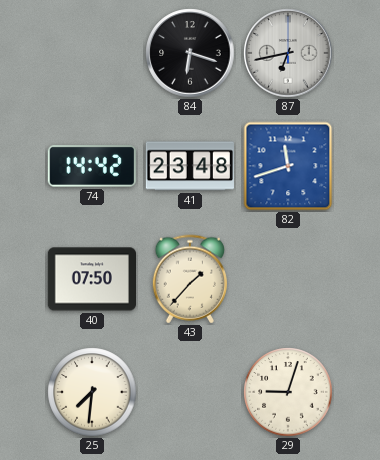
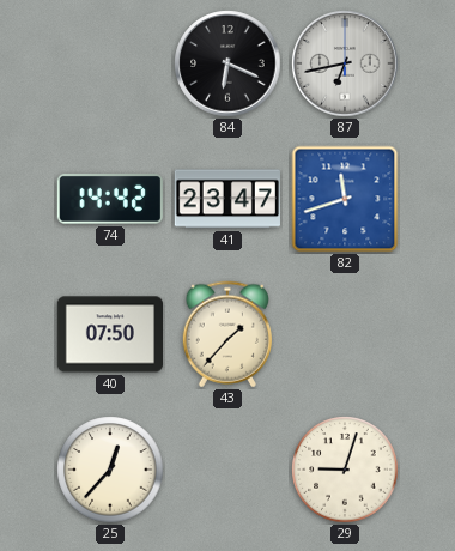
84: 6:18 -> 6:19
41: 23:48 -> 23:47
25: 7:31 -> 12:37
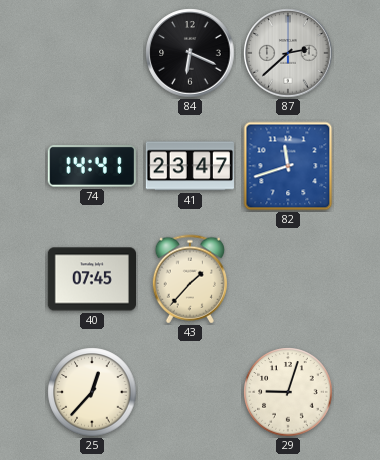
87: 6:43 -> 2:38
74: 14:42 -> 14:41
40: 07:50 -> 07:45
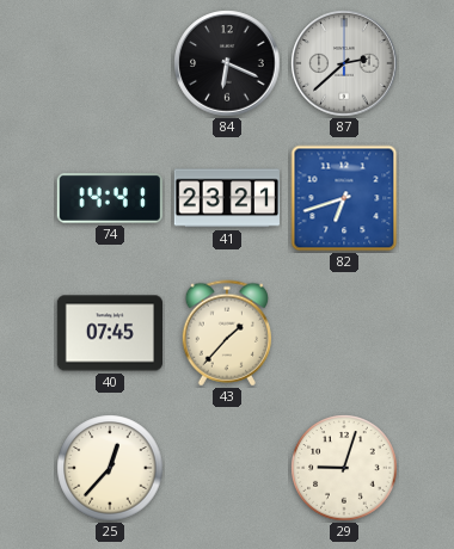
41: 23:47 -> 23:21
82: 11:42 -> 6:42
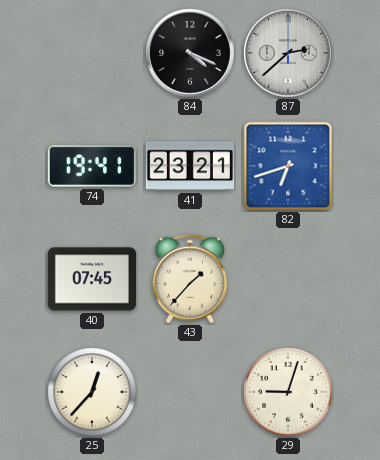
84: 6:19 -> 4:19
74: 14:41 -> 19:41
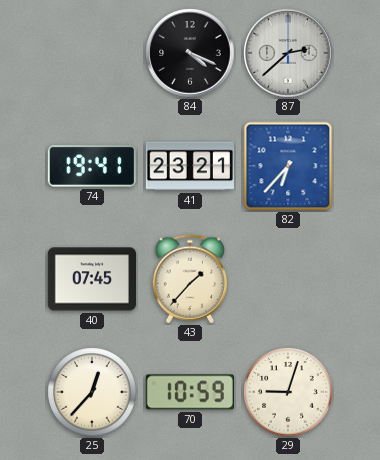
82: 6:42 -> 6:37
70: none -> 10:59
